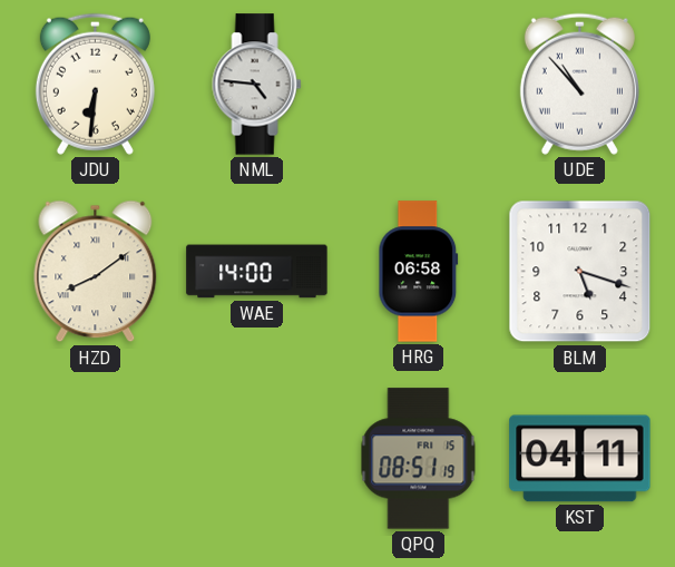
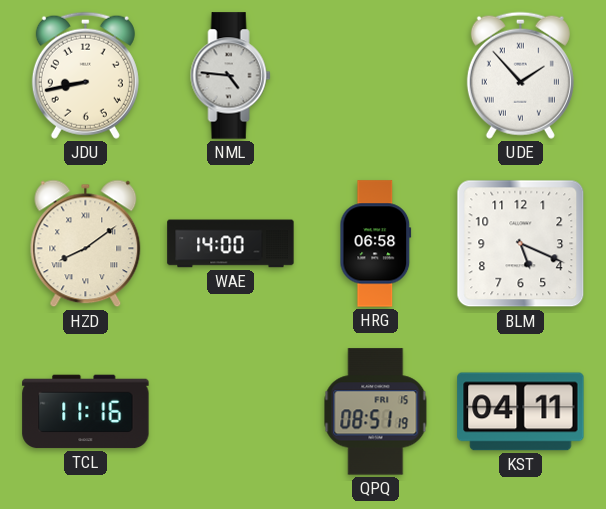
JDU: 6:31 -> 8:43
UDE: 10:53 -> 1:53
BLM: 5:18 -> 5:19
TCL: none -> 11:16
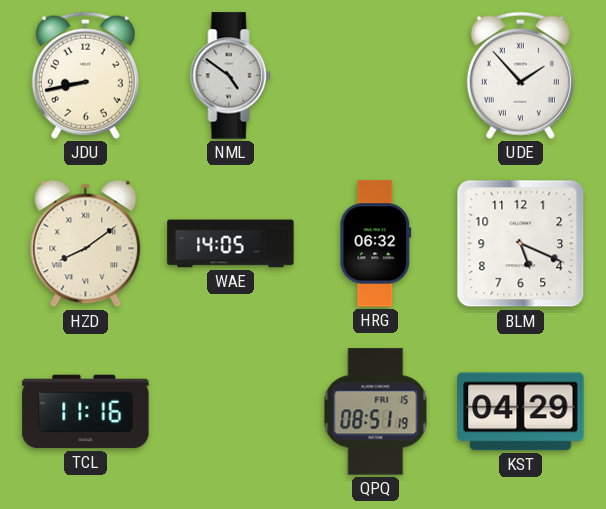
NML: 4:46 -> 4:51
WAE: 14:00 -> 14:05
HRG: 06:58 -> 06:32
KST: 04:11 -> 04:29
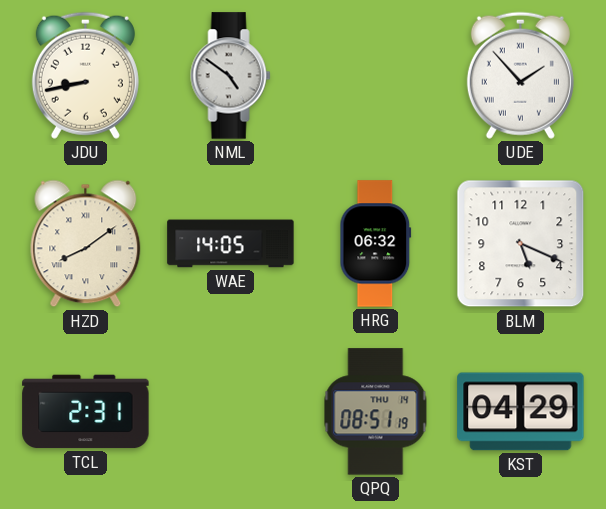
TCL: 11:16 -> 2:31
QPQ date: FRI 15 -> THU 14
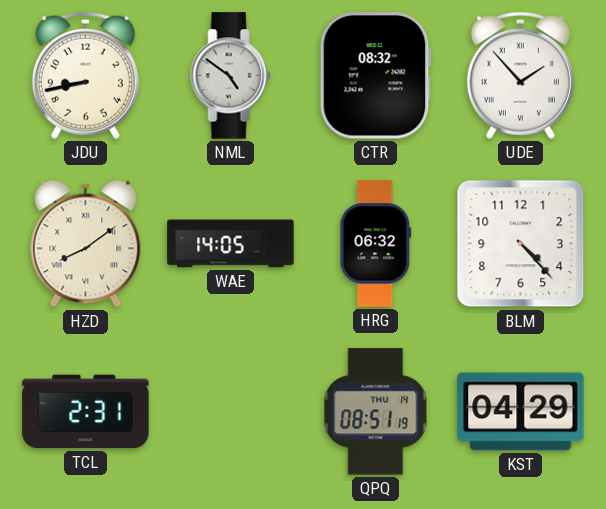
CTR: none -> 08:32
BLM: 5:19 -> 4:23
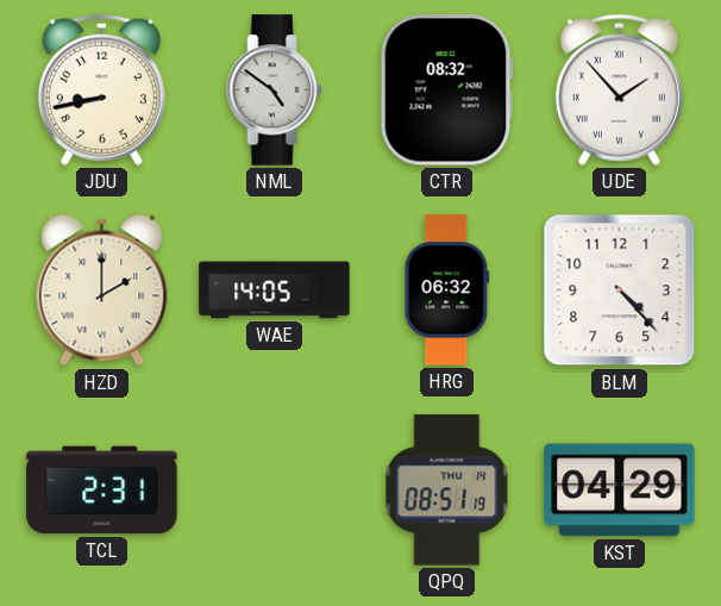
HZD: 8:09 -> 2:00
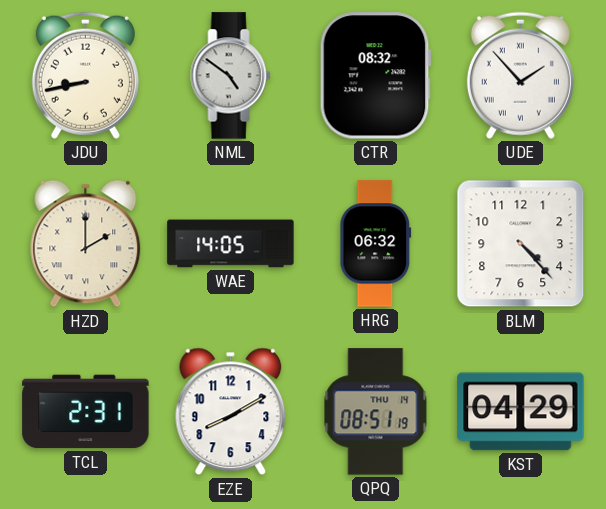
EZE: none -> 8:10
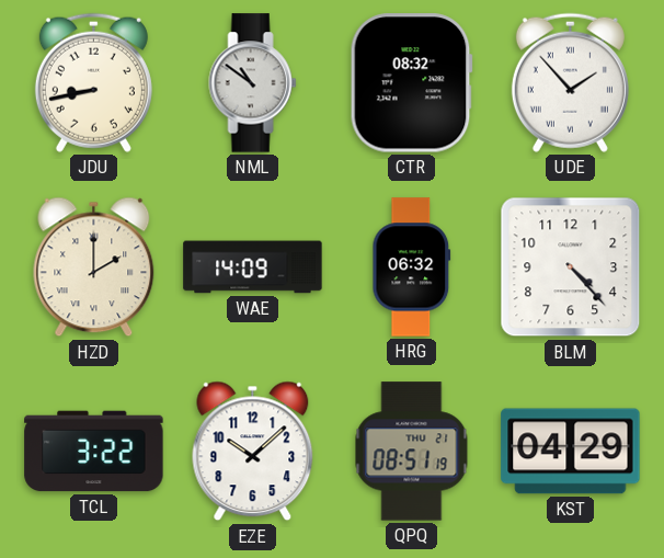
NML: 4:51 -> 10:51
WAE: 14:05 -> 14:09
TCL: 2:31 -> 3:22
EZE: 8:10 -> 10:08
QPQ date: THU 14 -> THU 21
